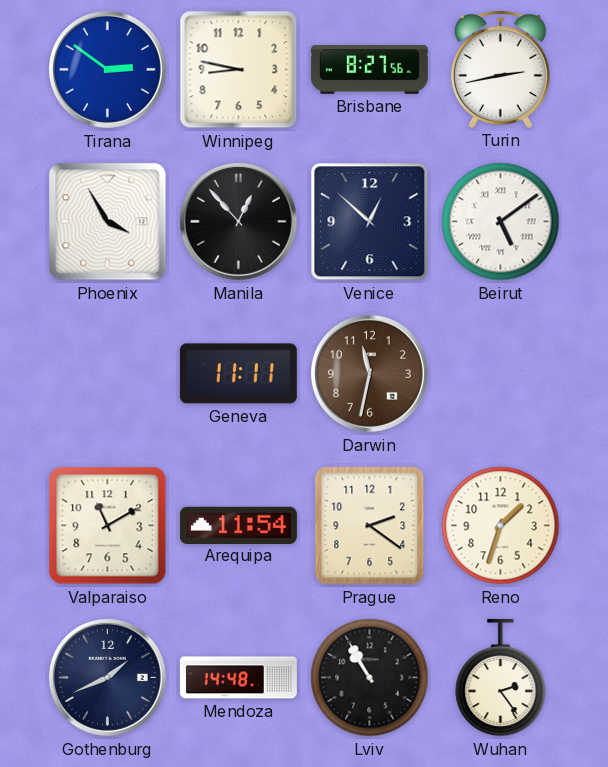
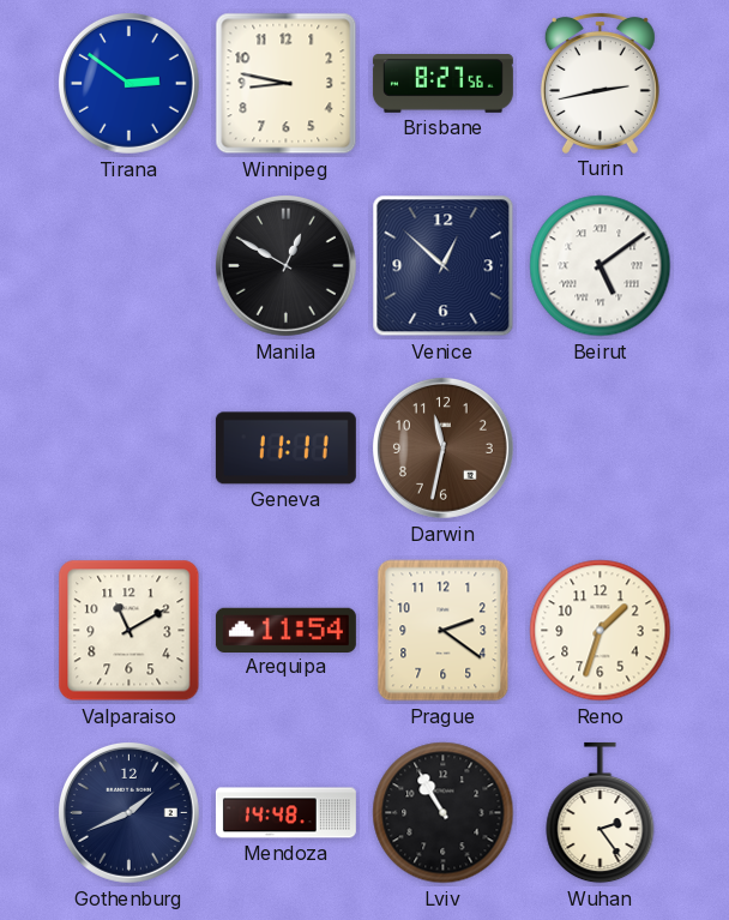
Phoenix: 3:55 -> none
Manila: 12:53 -> 12:50
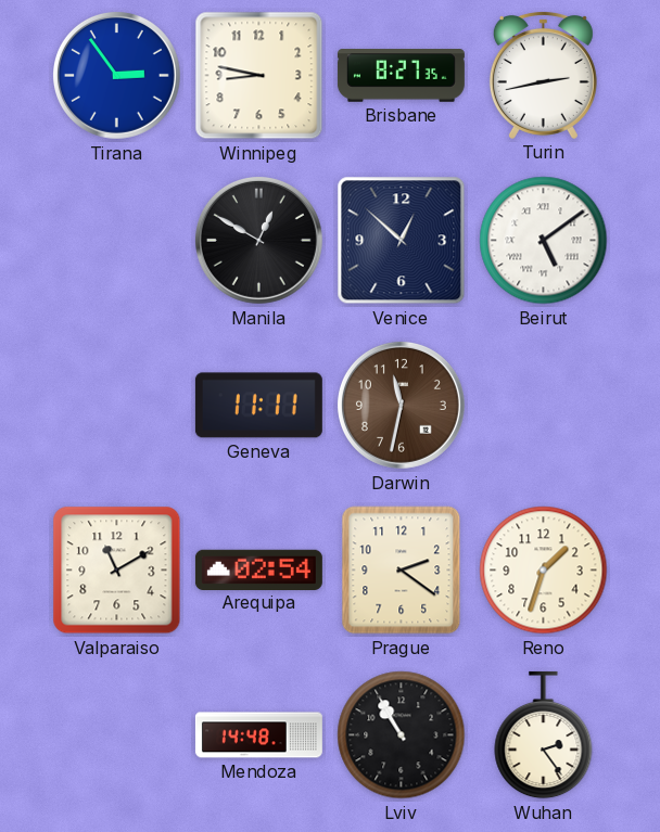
Tirana: 2:51 -> 2:54
Brisbane: 8:27:56 -> 8:27:35
Arequipa: 11:54 -> 02:54
Gothenburg: 1:41 -> none
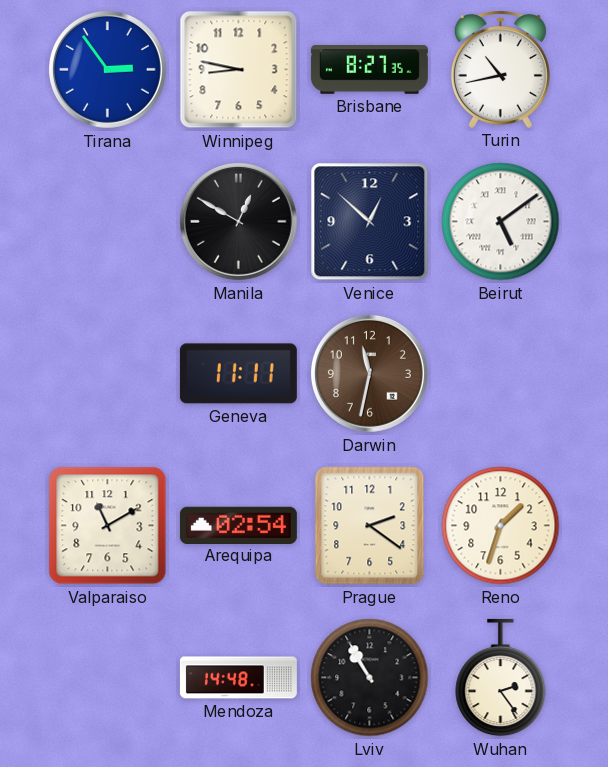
Turin: 2:43 -> 10:43
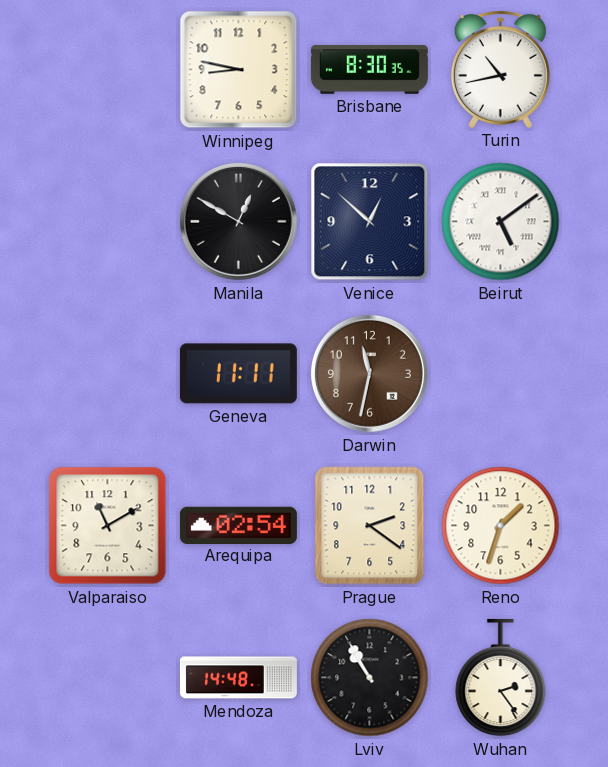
Tirana: 2:54 -> none
Brisbane: 8:27 -> 8:30
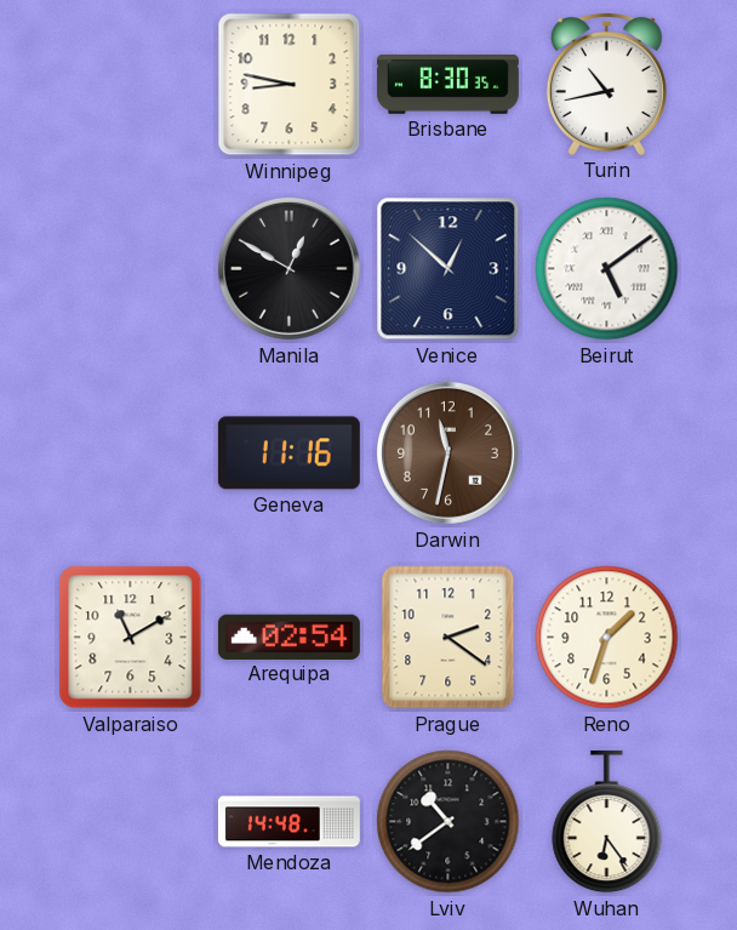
Geneva: 11:11 -> 11:16
Lviv: 10:55 -> 10:39
Wuhan: 2:24 -> 6:24
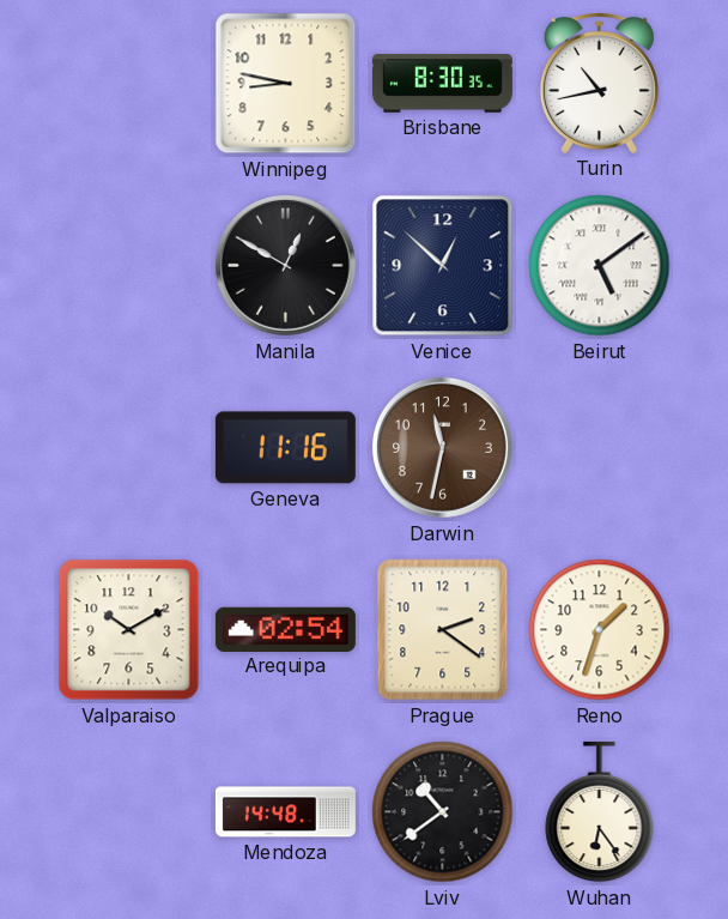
Valparaiso: 11:10 -> 10:10
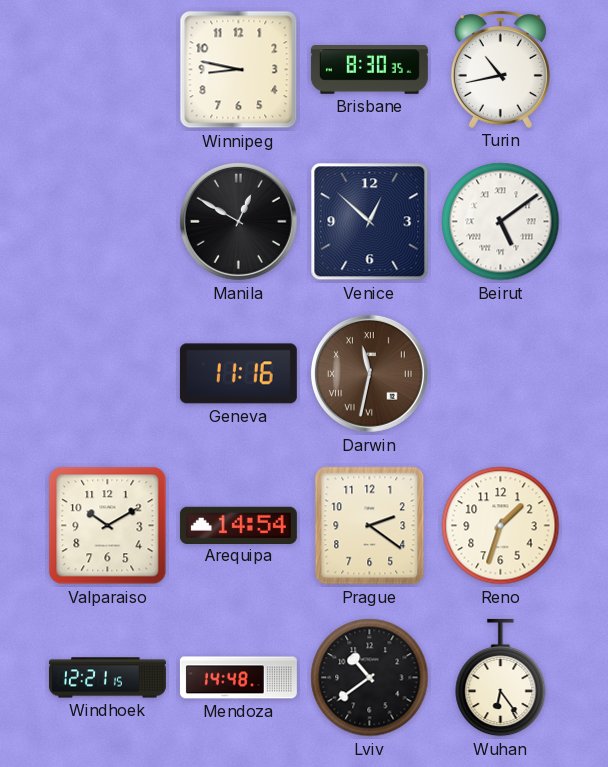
Darwin numerals: Arabic -> Roman
Arequipa: 02:54 -> 14:54
Windhoek: none -> 12:21
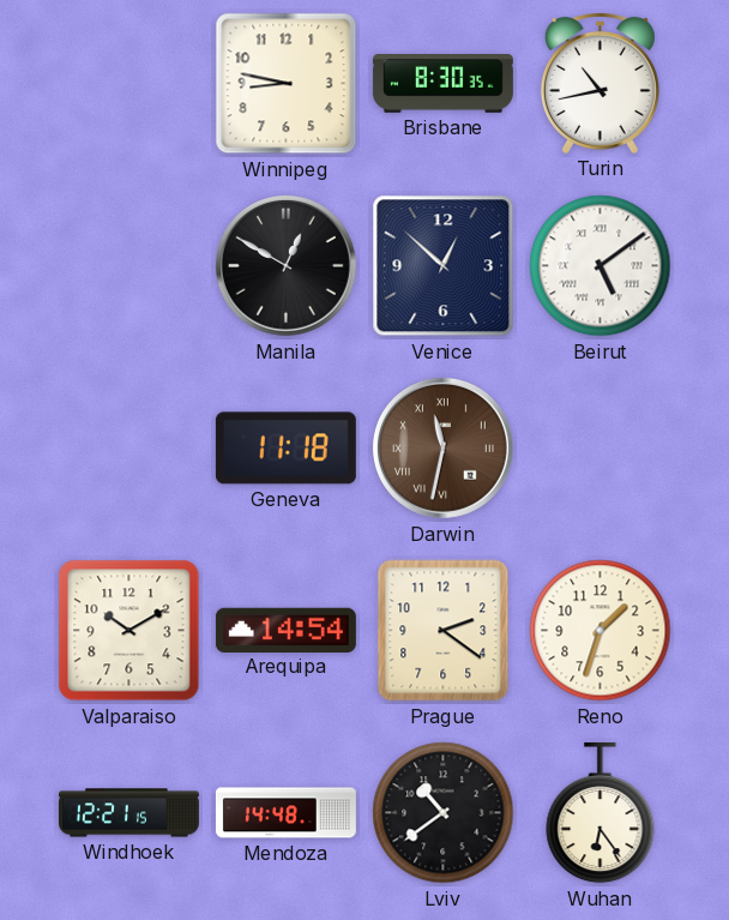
Geneva: 11:16 -> 11:18
